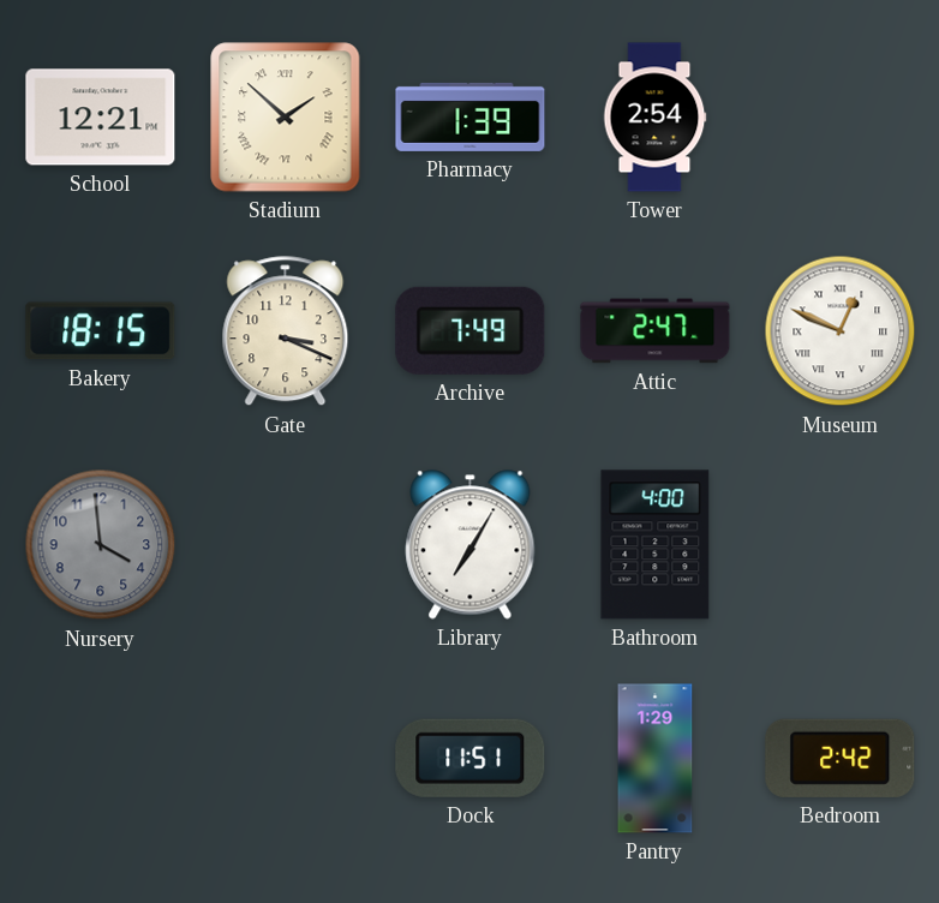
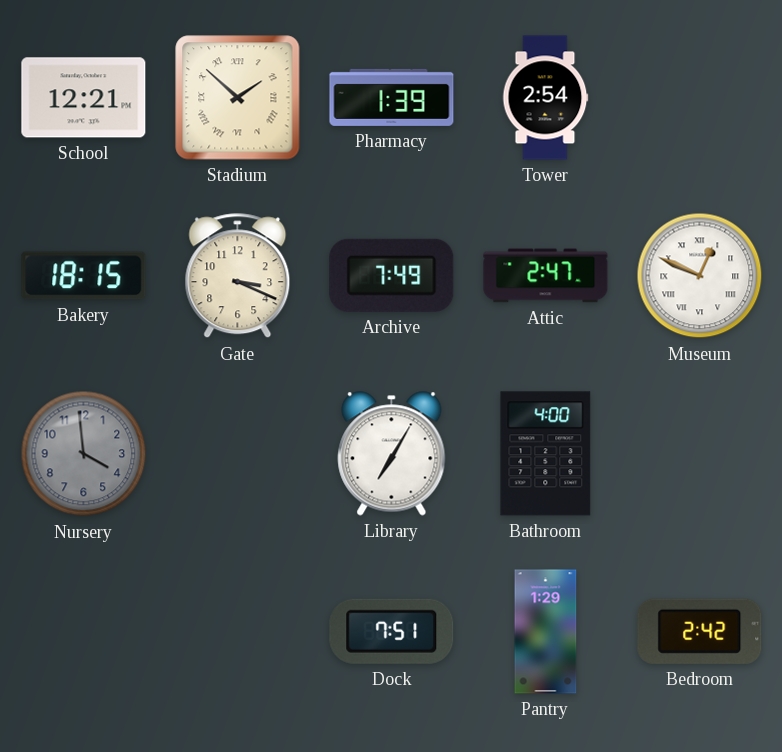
Dock: 11:51 -> 7:51
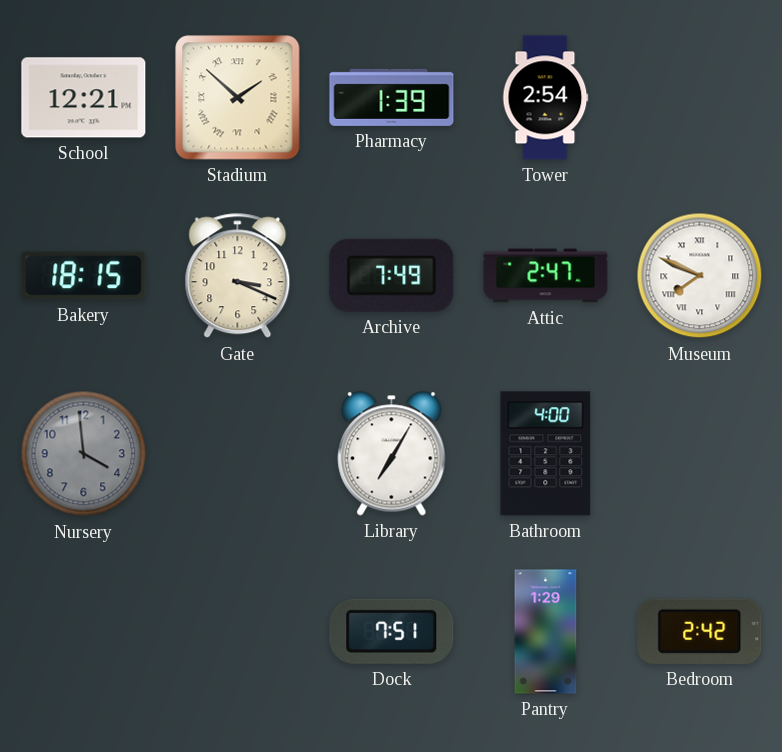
Museum: 12:49 -> 7:49
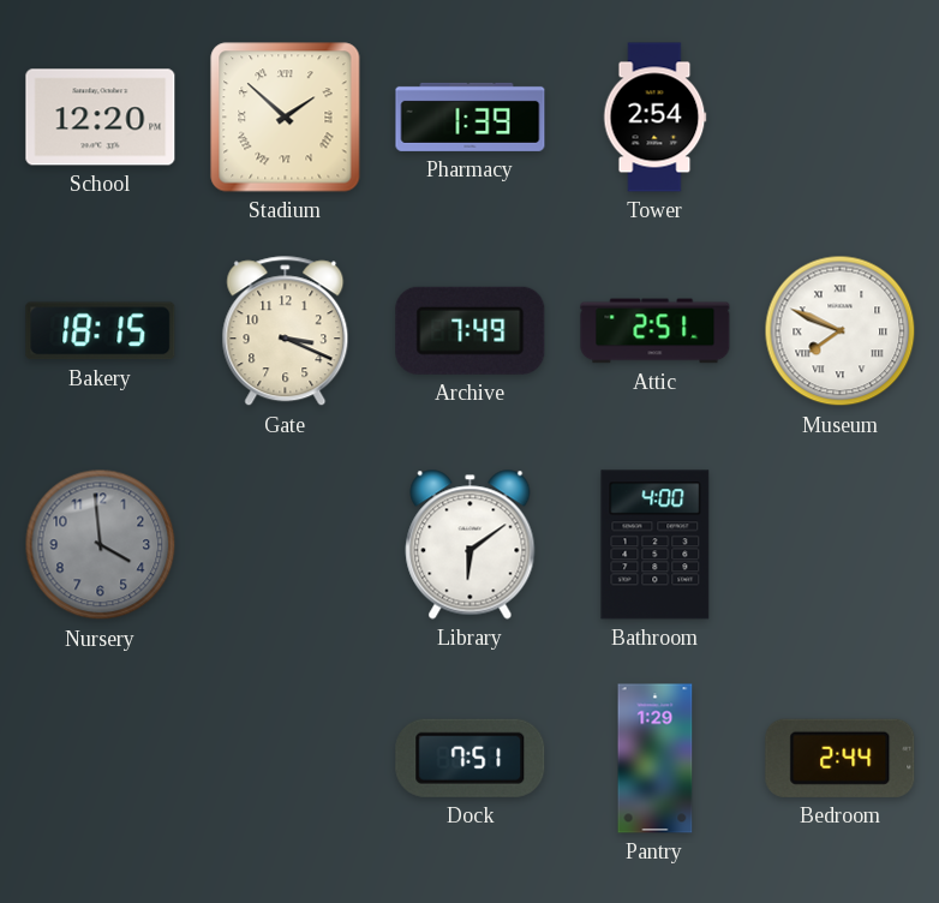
School: 12:21 -> 12:20
Attic: 2:47 -> 2:51
Library: 7:05 -> 6:09
Bedroom: 2:42 -> 2:44
